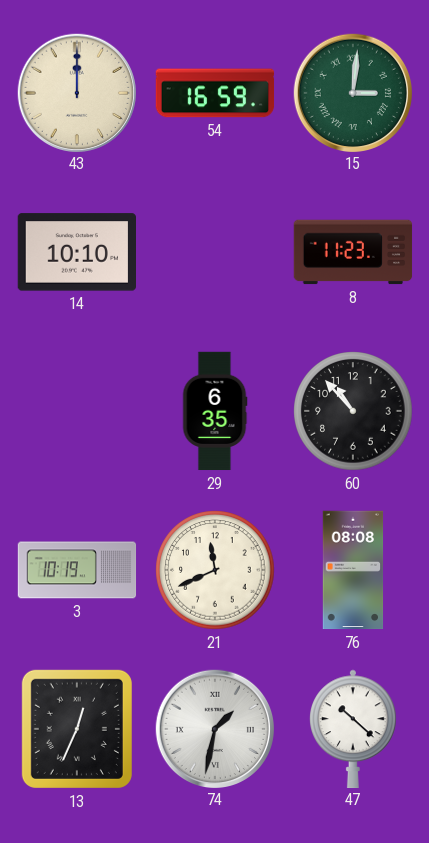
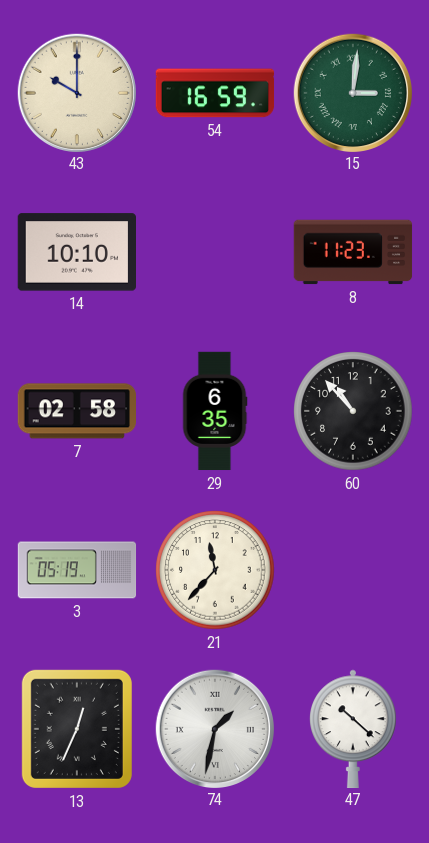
43: 12:00 -> 10:00
7: none -> 02:58
3: 10:19 -> 05:19
21: 11:41 -> 11:37
76: 08:08 -> none
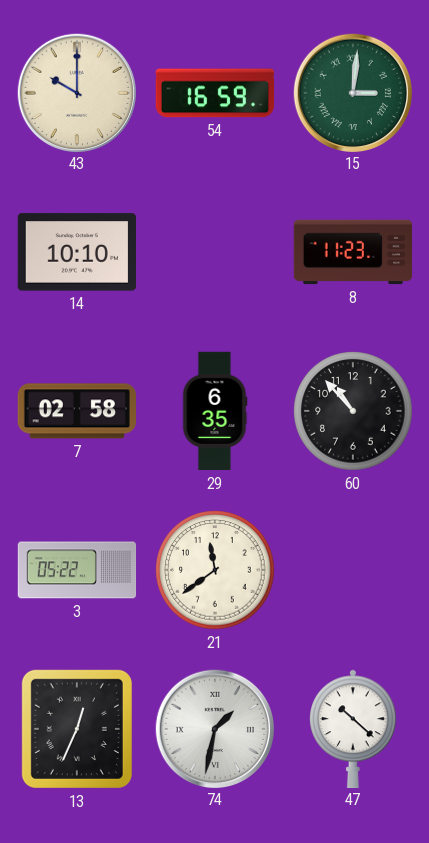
3: 05:19 -> 05:22
21: 11:37 -> 11:39
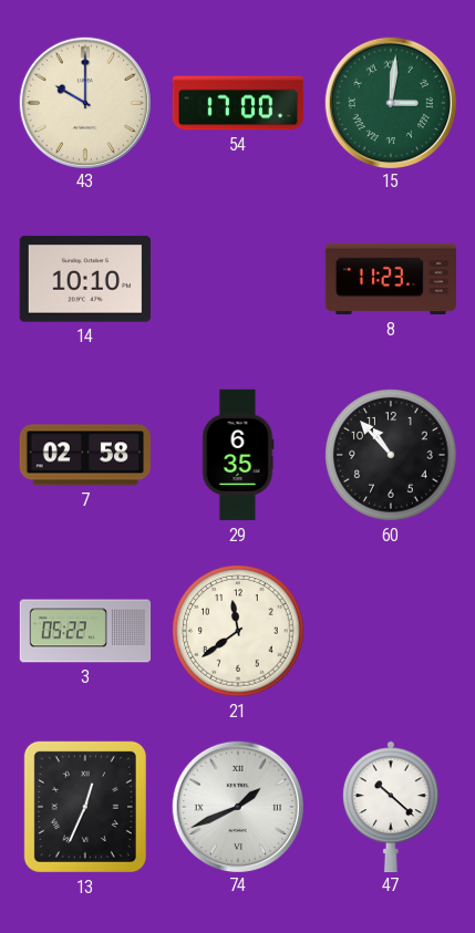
54: 16:59 -> 17:00
74: 1:32 -> 1:41
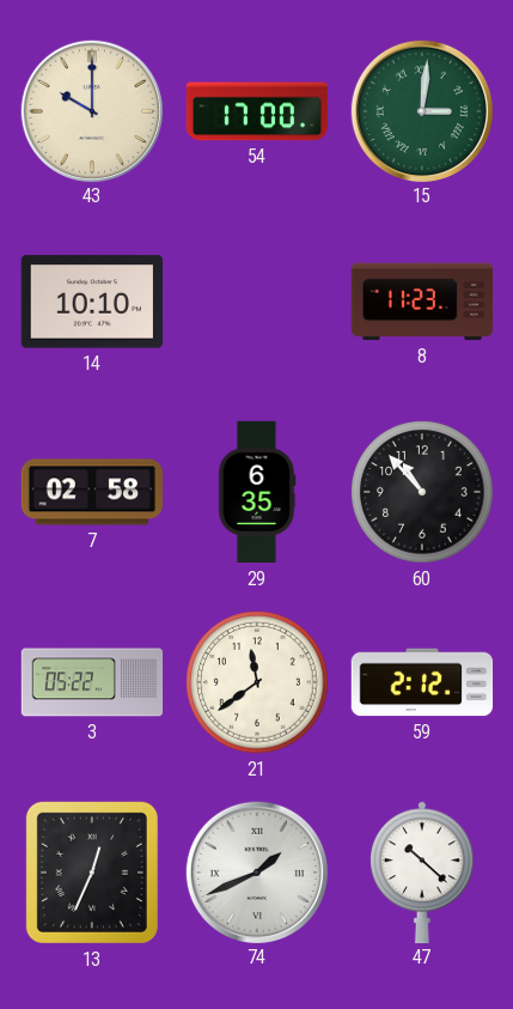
59: none -> 2:12
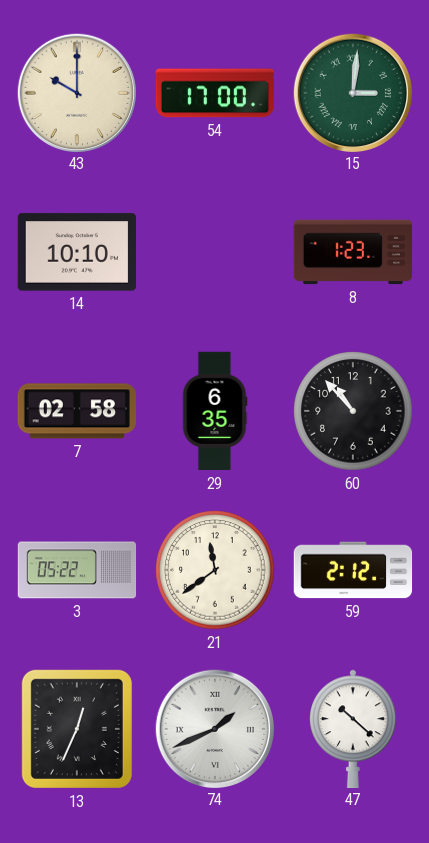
8: 11:23 -> 1:23
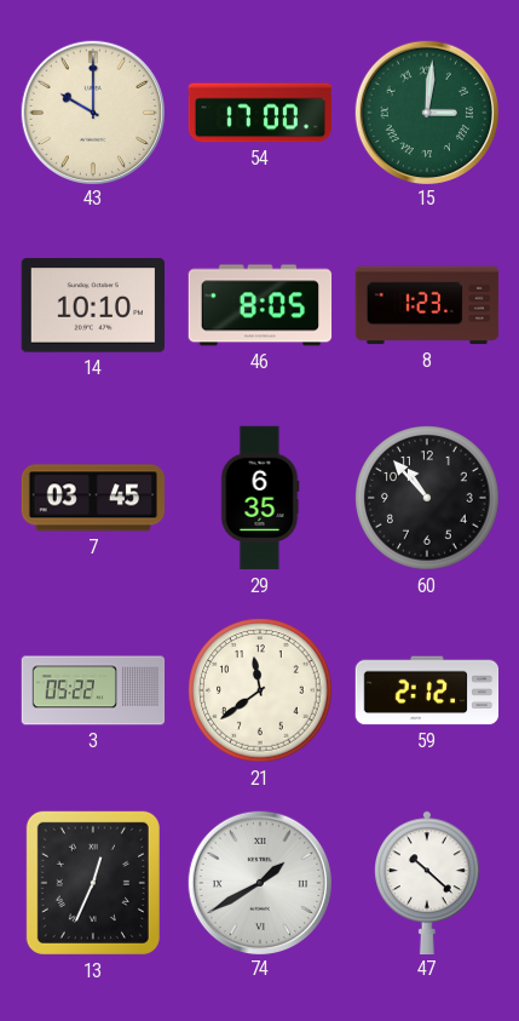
46: none -> 8:05
7: 02:58 -> 03:45
74: 1:41 -> 1:40
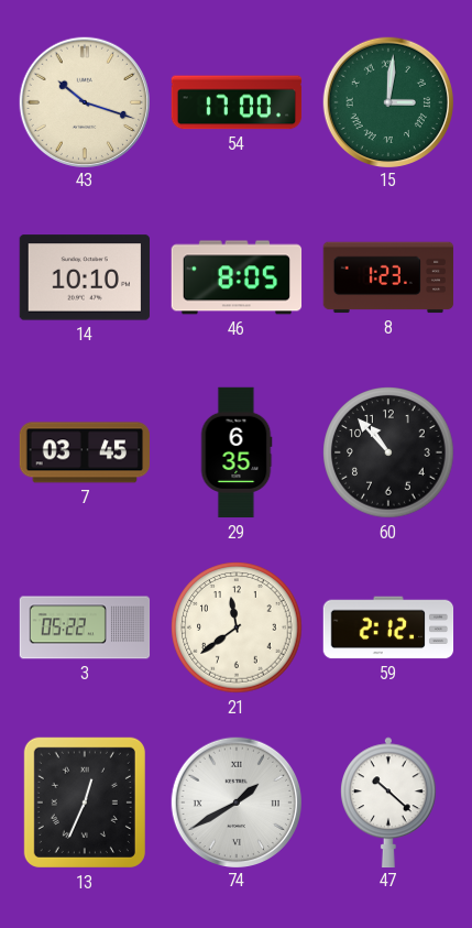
43: 10:00 -> 10:18
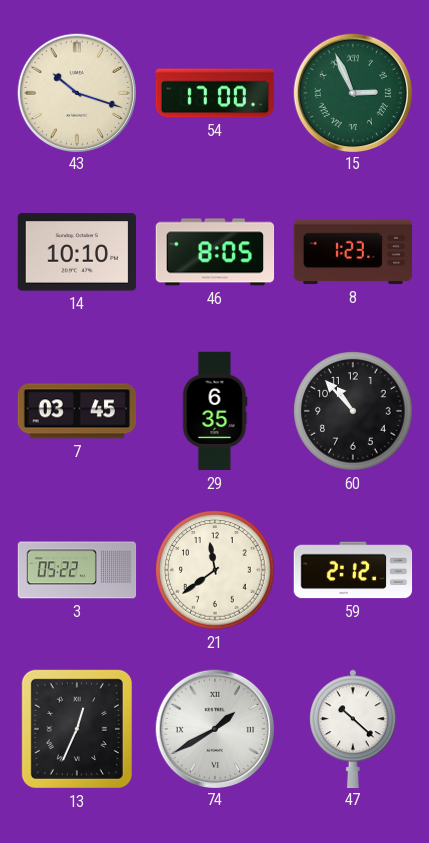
15: 3:01 -> 2:56
